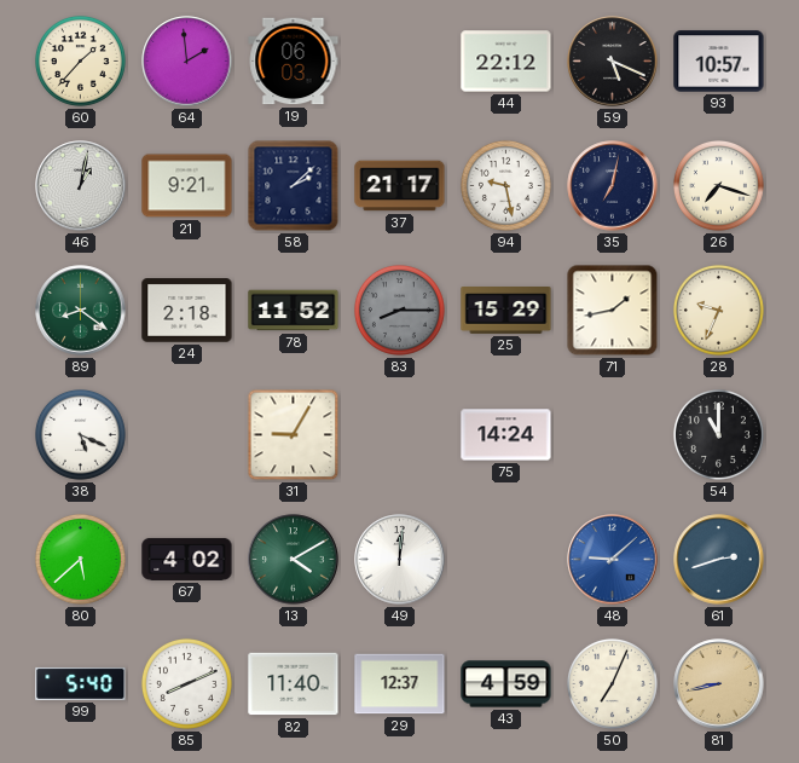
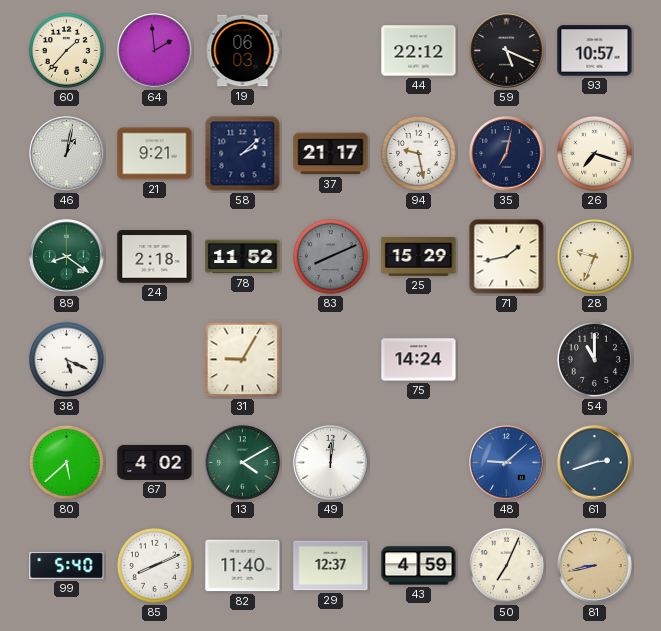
83: 8:15 -> 8:11
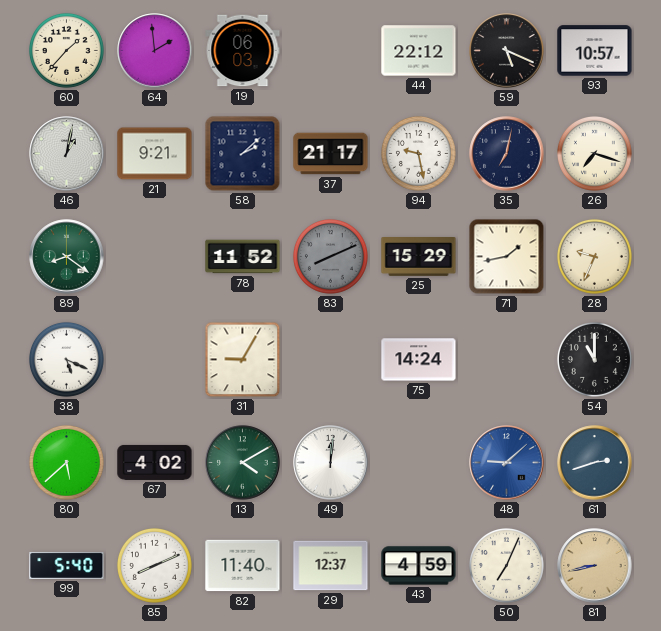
24: 2:18 -> none
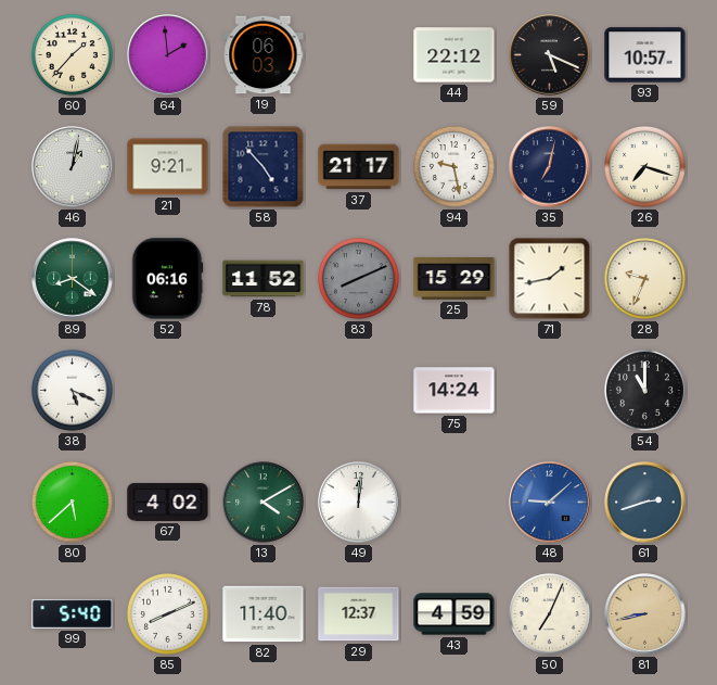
58: 2:08 -> 4:53
52: none -> 06:16
31: 9:05 -> none
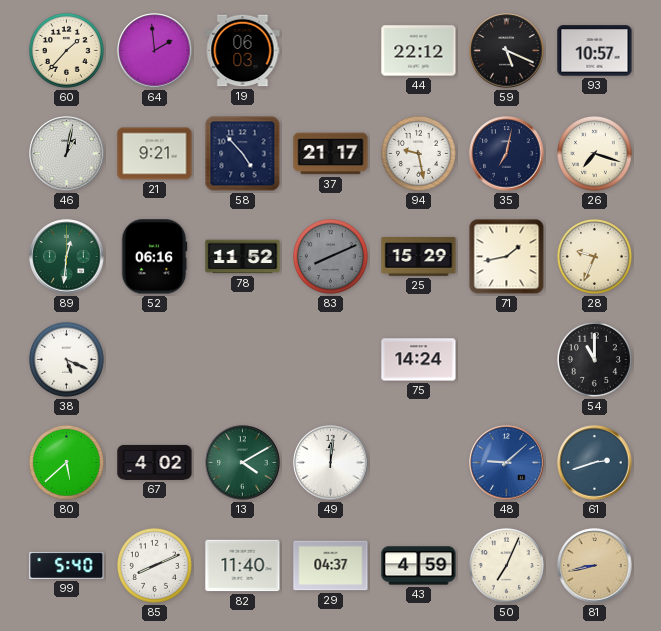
89: 8:21 -> 12:31
29: 12:37 -> 04:37
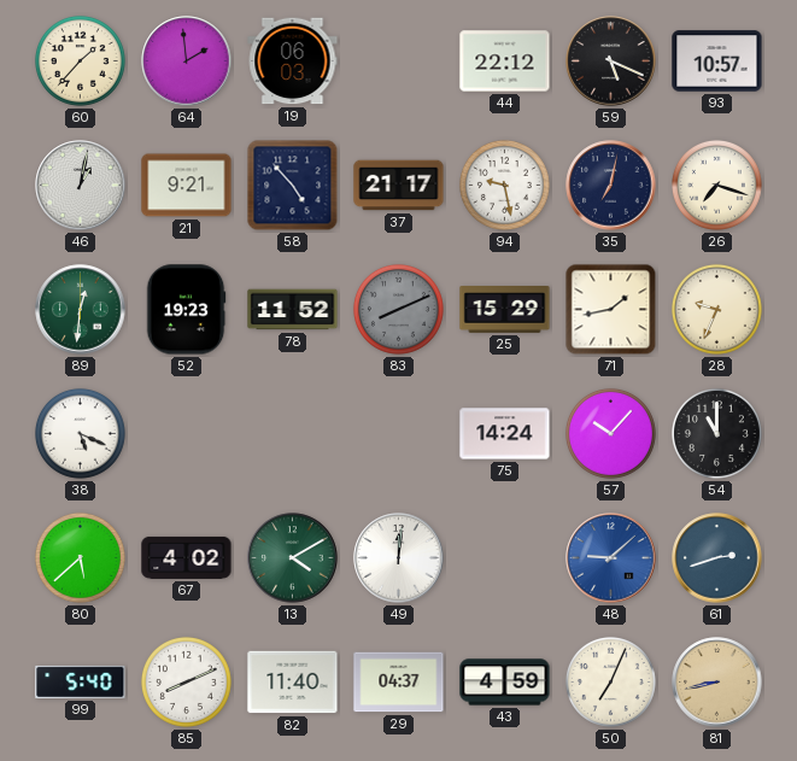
52: 06:16 -> 19:23
57: none -> 10:07
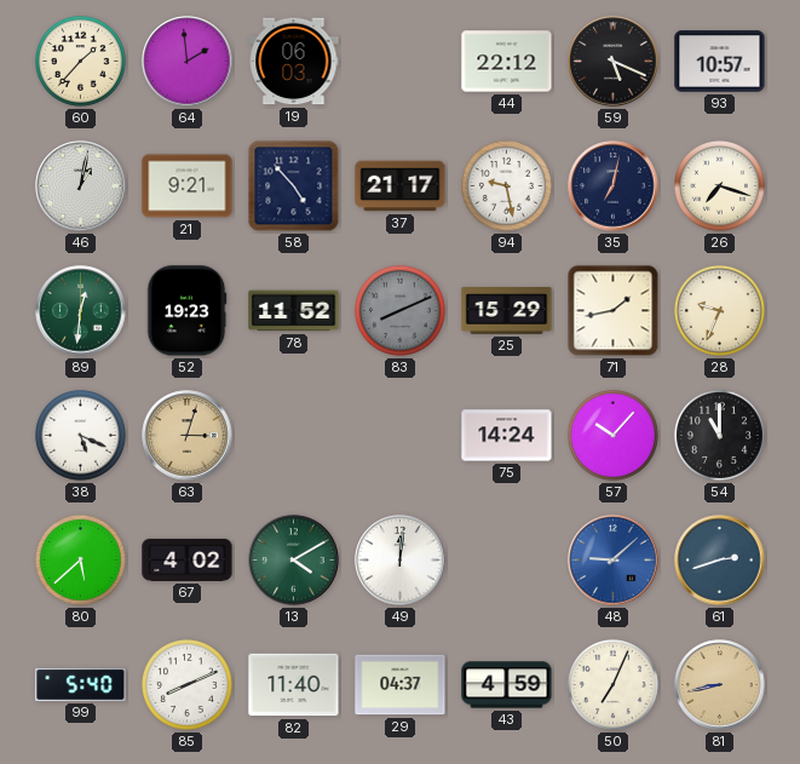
63: none -> 3:03
